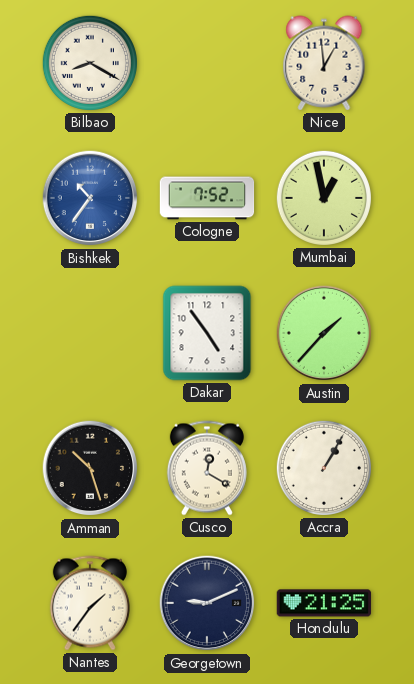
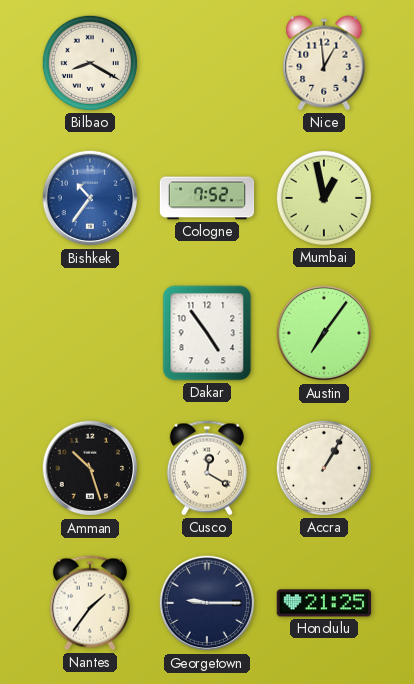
Austin: 1:37 -> 7:06
Georgetown: 9:11 -> 9:15
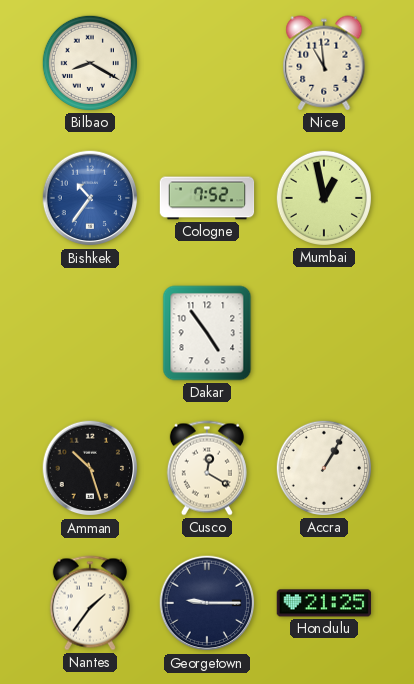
Nice: 12:59 -> 10:59
Austin: 7:06 -> none
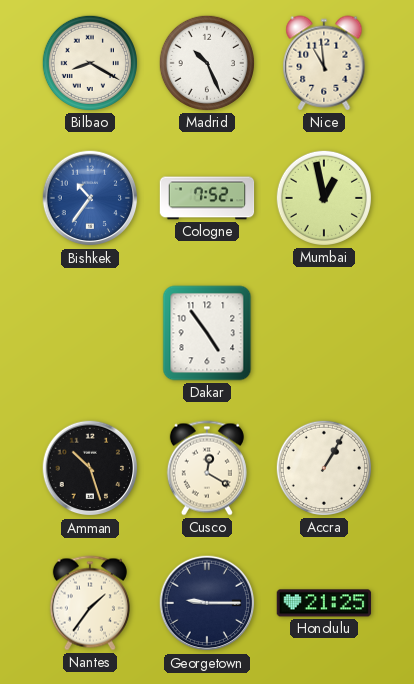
Madrid: none -> 10:26
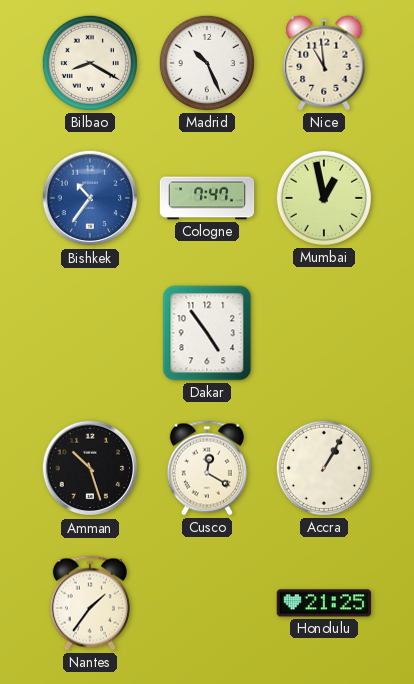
Cologne: 7:52 -> 7:47
Georgetown: 9:15 -> none
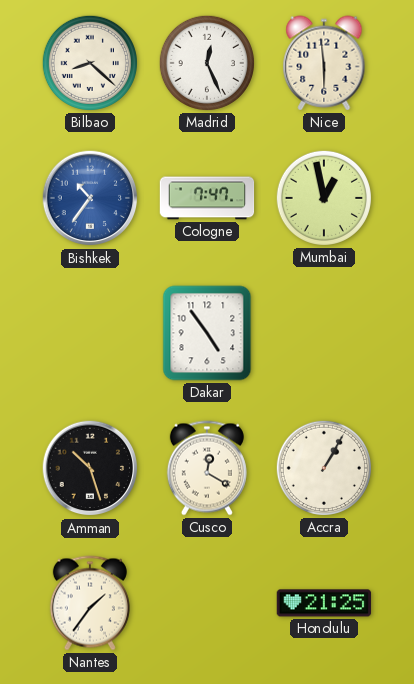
Bilbao: 8:20 -> 8:22
Madrid: 10:26 -> 12:26
Nice: 10:59 -> 5:59
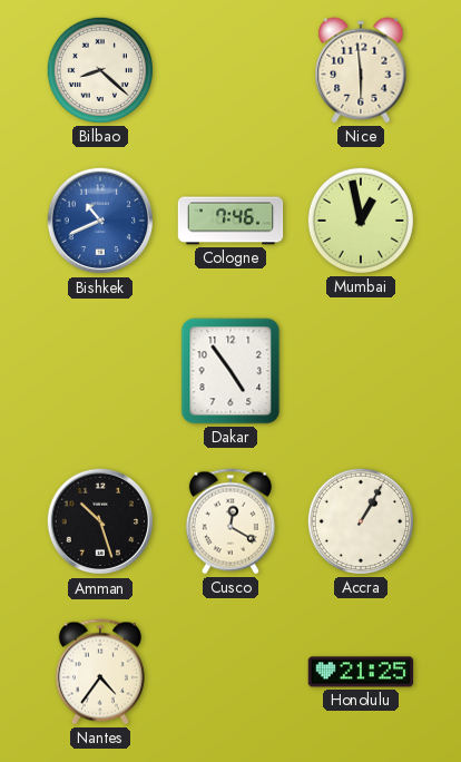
Madrid: 12:26 -> none
Bishkek: 10:36 -> 10:41
Cologne: 7:47 -> 7:46
Nantes: 1:36 -> 4:36
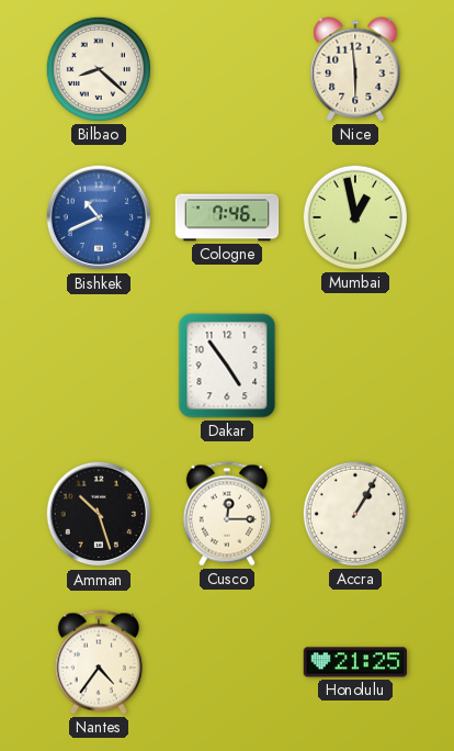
Cusco: 12:20 -> 12:15
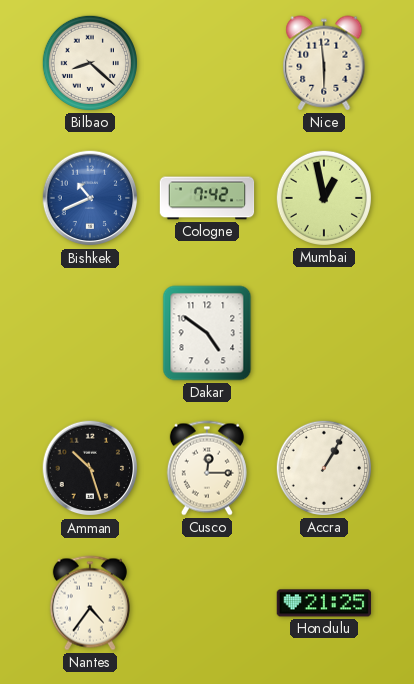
Cologne: 7:46 -> 7:42
Dakar: 4:54 -> 4:51
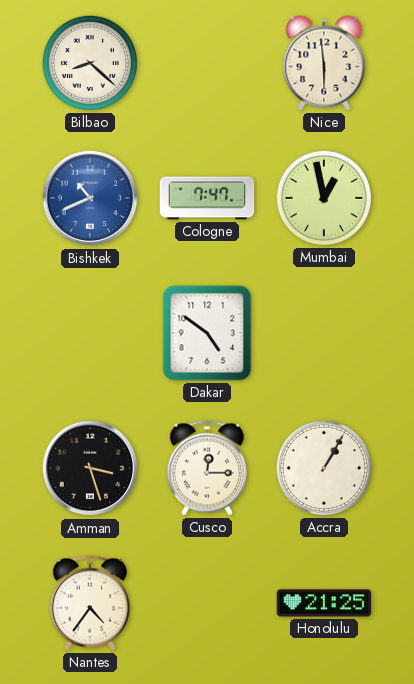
Cologne: 7:42 -> 7:47
Amman: 10:27 -> 3:27
